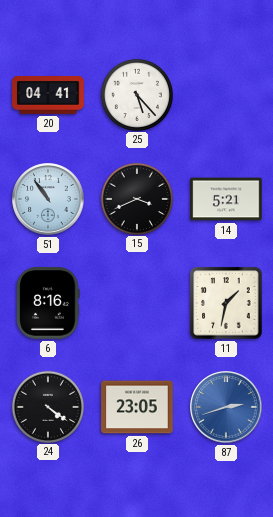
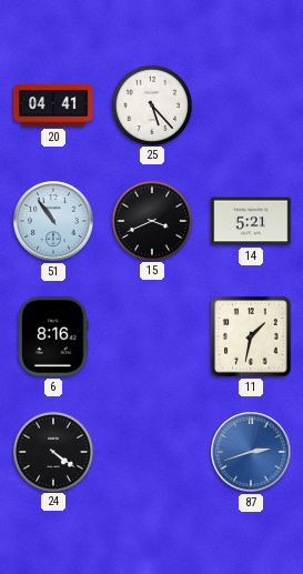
26: 23:05 -> none
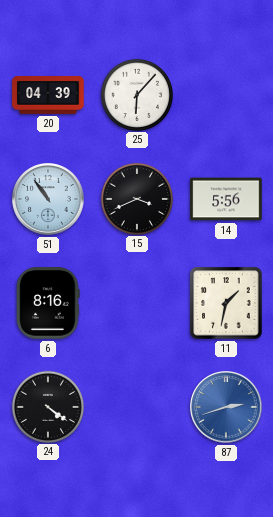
20: 04:41 -> 04:39
25: 5:23 -> 6:07
14: 5:21 -> 5:56
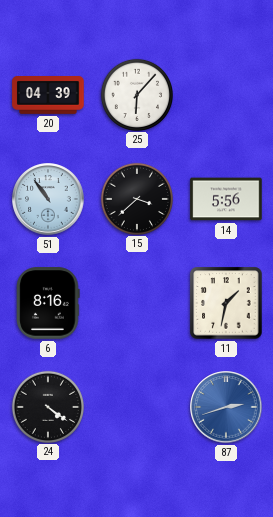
15: 3:41 -> 3:38
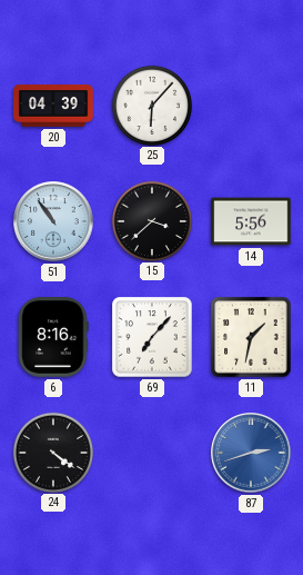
69: none -> 7:07
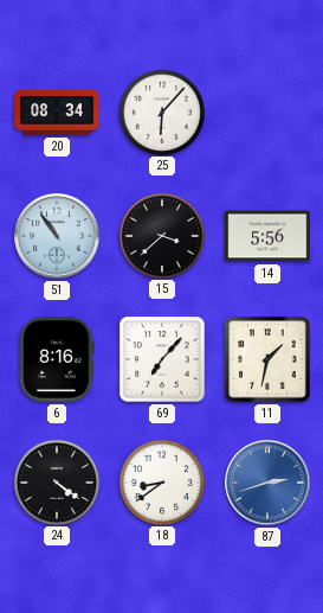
20: 04:39 -> 08:34
18: none -> 8:39
